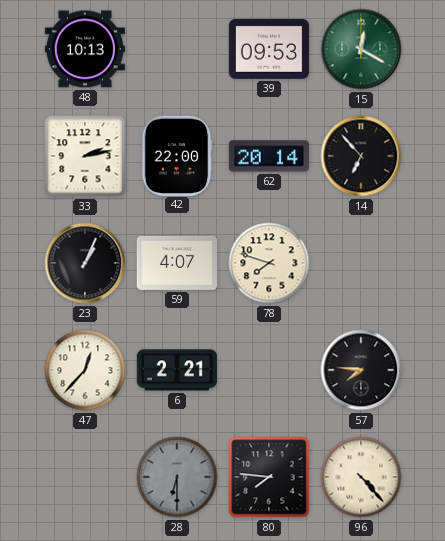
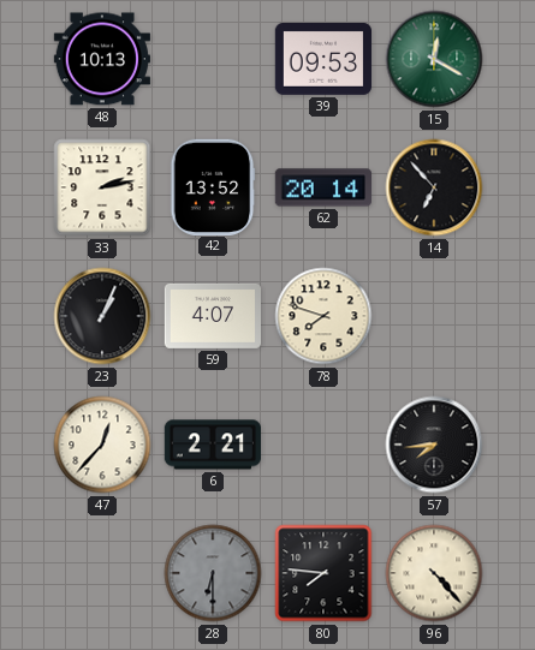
42: 22:00 -> 13:52
57: 7:46 -> 7:44
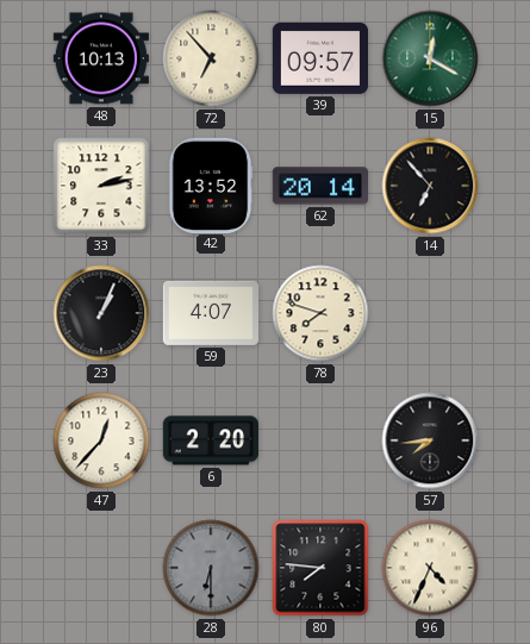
72: none -> 6:53
39: 09:53 -> 09:57
6: 2:21 -> 2:20
96: 4:23 -> 4:34
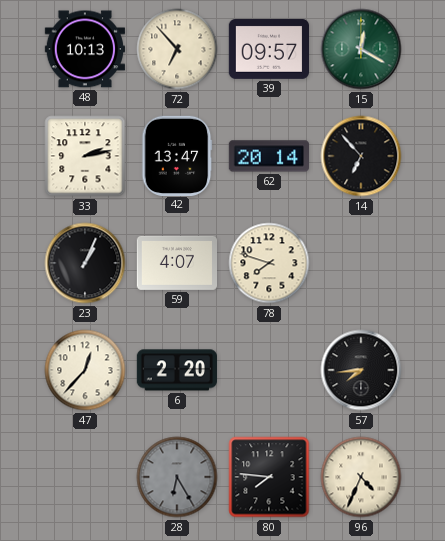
42: 13:52 -> 13:47
28: 6:30 -> 6:25
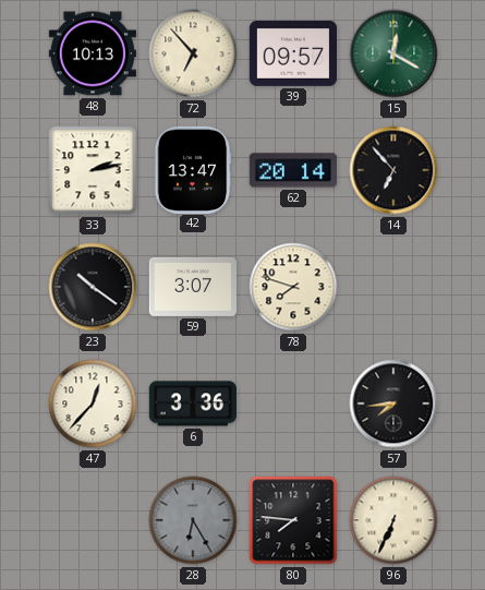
23: 1:04 -> 10:21
59: 4:07 -> 3:07
6: 2:20 -> 3:36
96: 4:34 -> 6:34
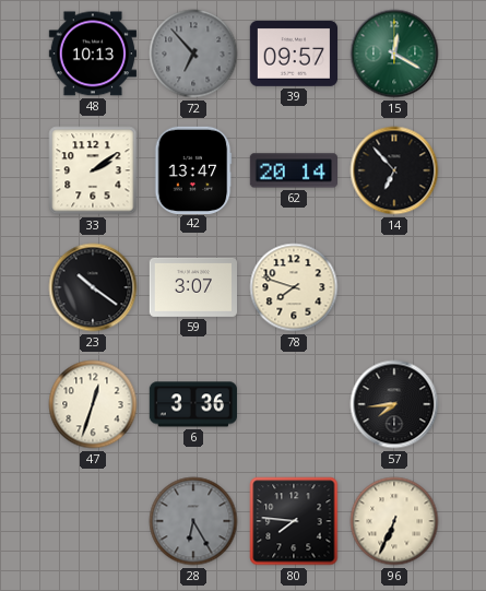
72 dial: cream -> grey
33: 2:13 -> 2:09
47: 12:37 -> 12:33
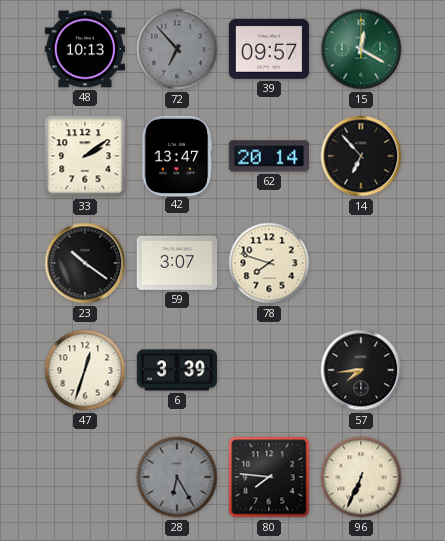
6: 3:36 -> 3:39
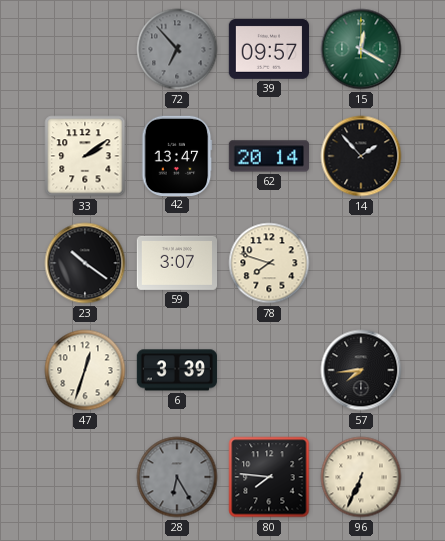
48: 10:13 -> none
14: 6:53 -> 1:53
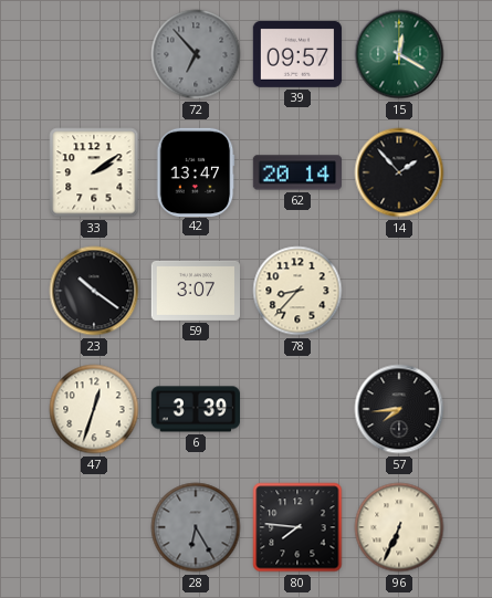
78: 7:48 -> 8:37
